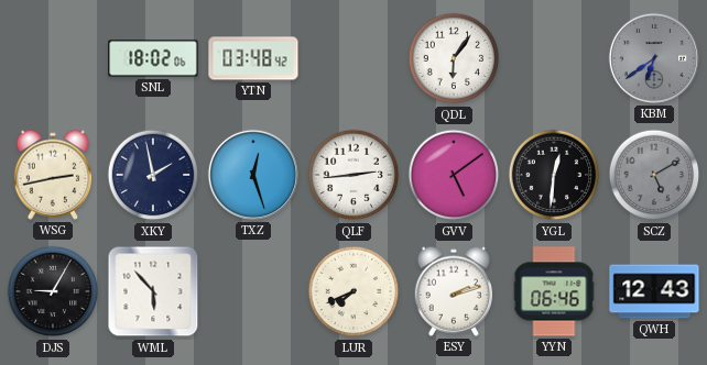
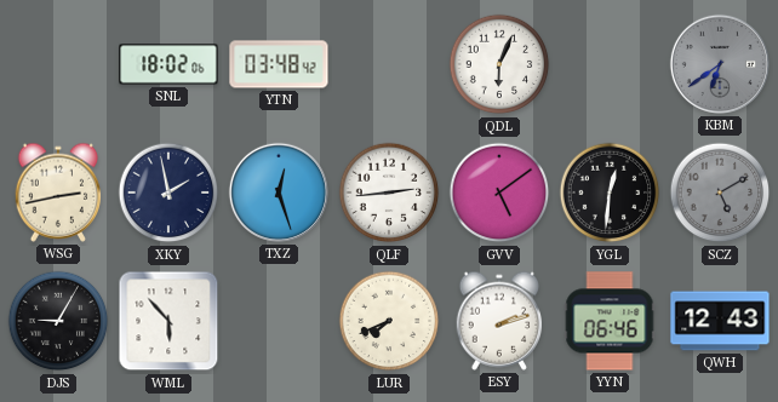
QDL: 6:06 -> 6:04
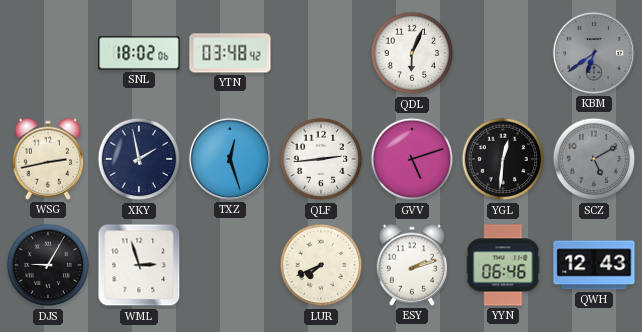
GVV: 5:09 -> 5:12
WML: 5:53 -> 2:57
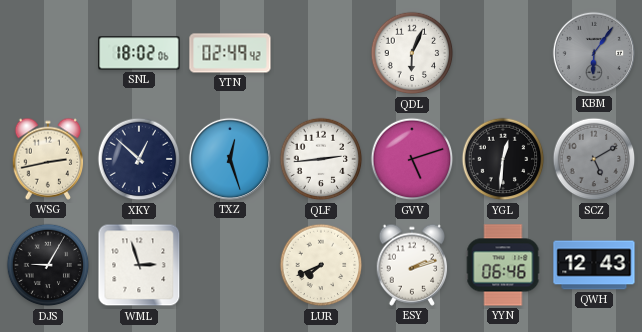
YTN: 03:48 -> 02:49
KBM: 6:39 -> 6:06
XKY: 1:58 -> 12:52
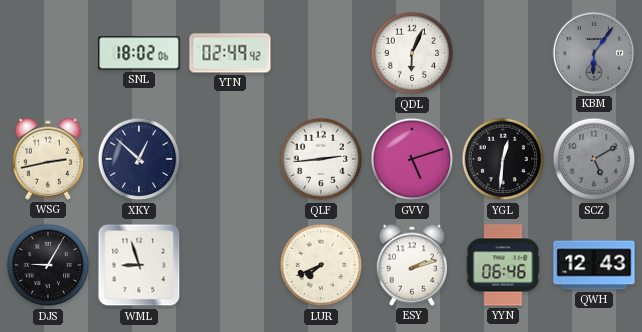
TXZ: 12:27 -> none
WML: 2:57 -> 8:57
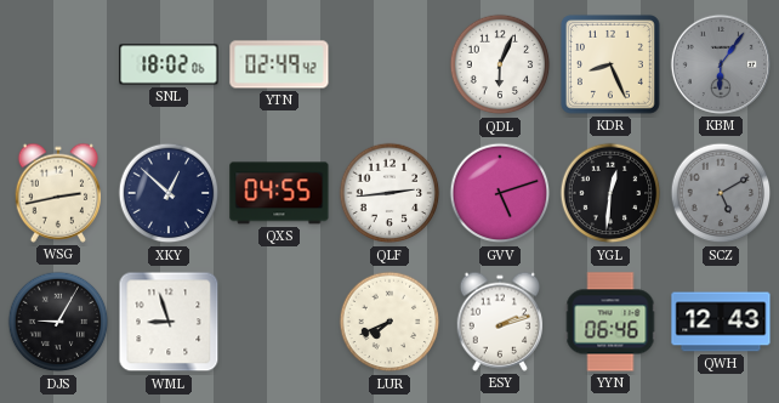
KDR: none -> 8:26
QXS: none -> 04:55
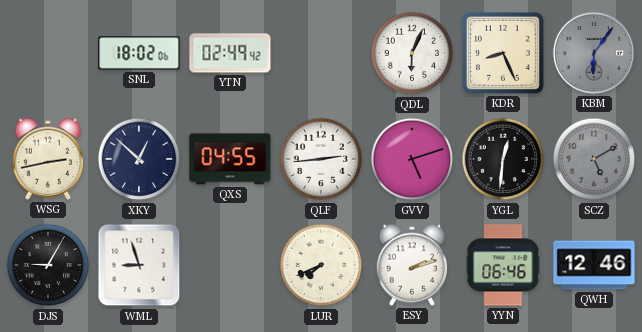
QWH: 12:43 -> 12:46
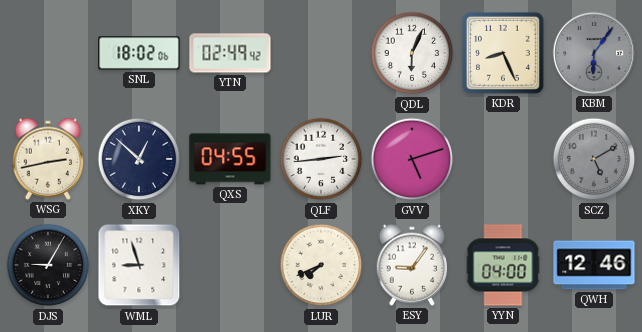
YGL: 12:31 -> none
ESY: 2:12 -> 9:06
YYN: 06:46 -> 04:00
